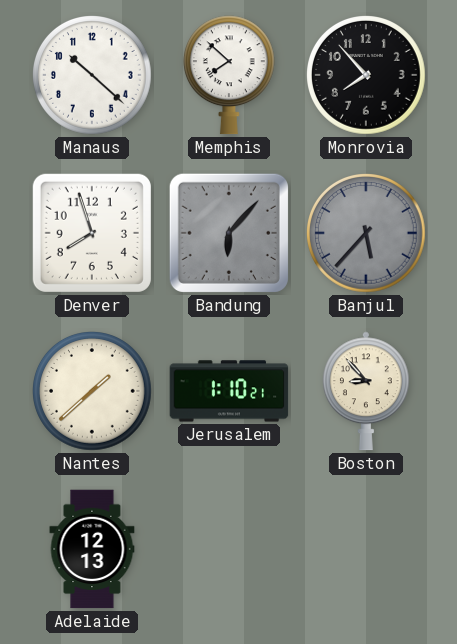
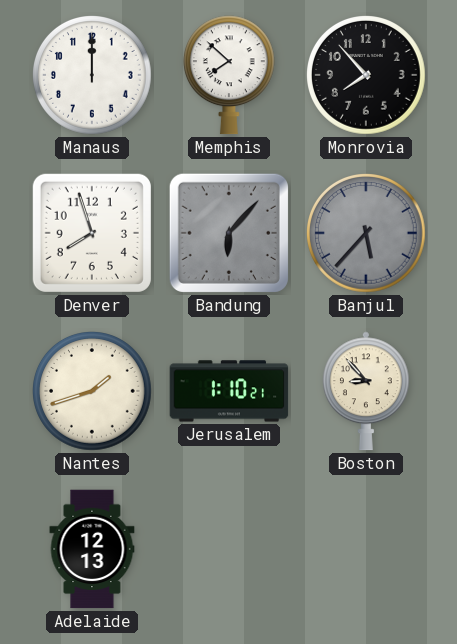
Manaus: 10:22 -> 12:00
Nantes: 1:38 -> 1:42
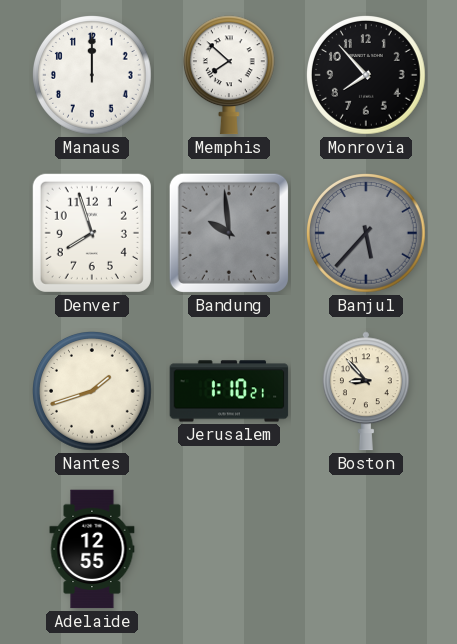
Bandung: 6:07 -> 9:59
Adelaide: 12:13 -> 12:55
